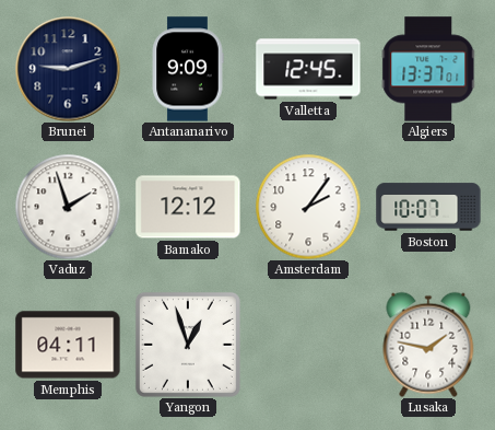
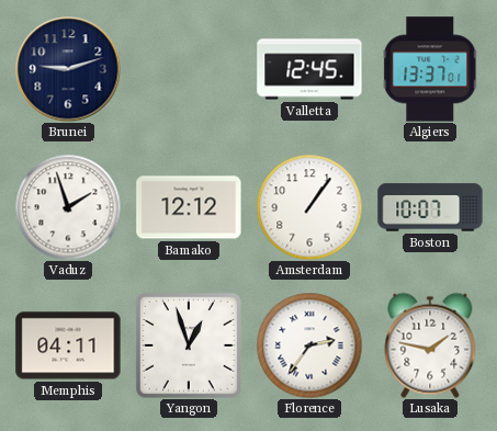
Antananarivo: 9:09 -> none
Amsterdam: 2:06 -> 1:06
Florence: none -> 2:36
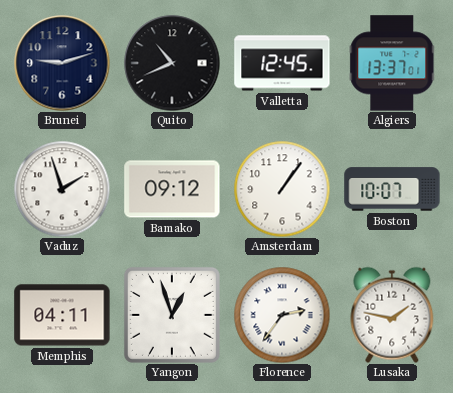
Quito: none -> 10:41
Bamako: 12:12 -> 09:12
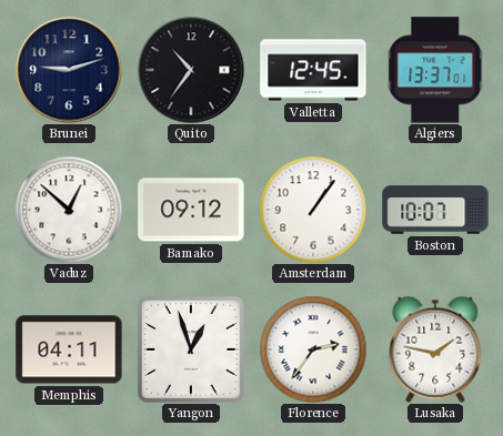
Quito: 10:41 -> 10:36
Vaduz: 1:57 -> 12:52
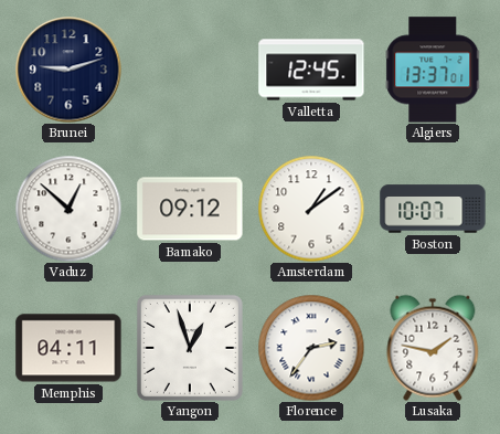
Quito: 10:36 -> none
Amsterdam: 1:06 -> 1:09
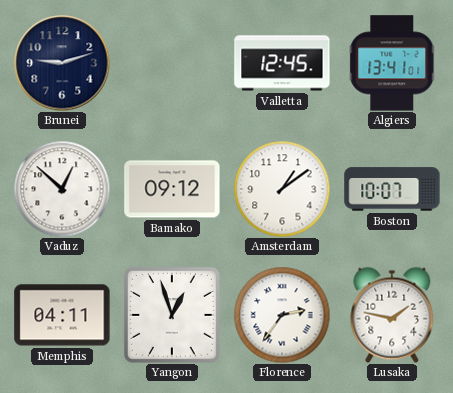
Algiers: 13:37 -> 13:41
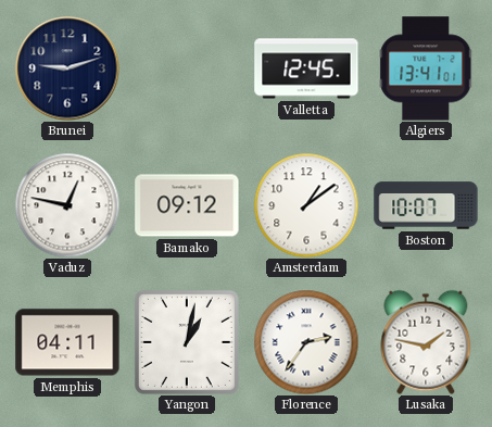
Vaduz: 12:52 -> 12:47
Yangon: 12:57 -> 1:02
